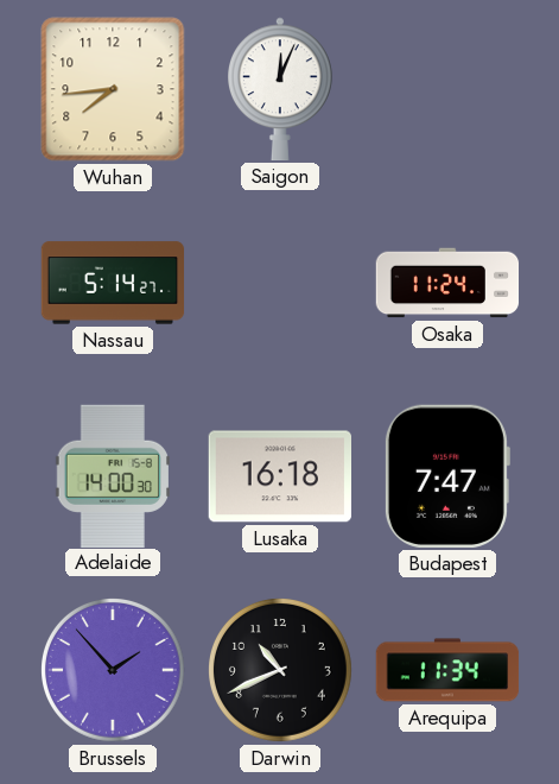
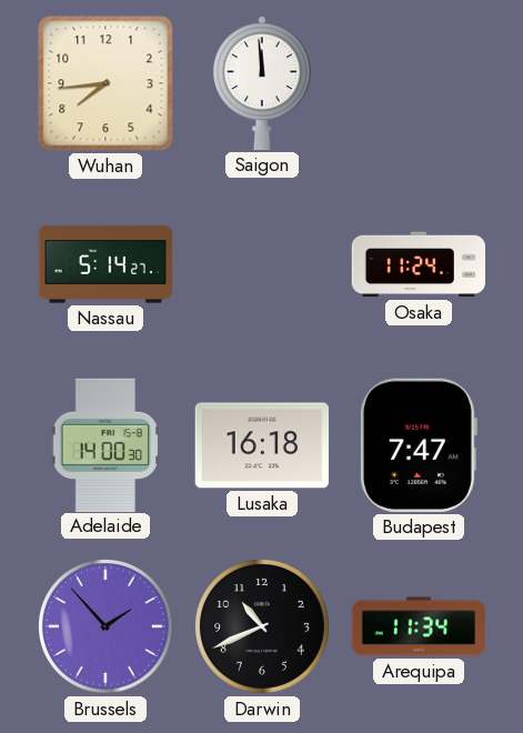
Saigon: 12:04 -> 11:59
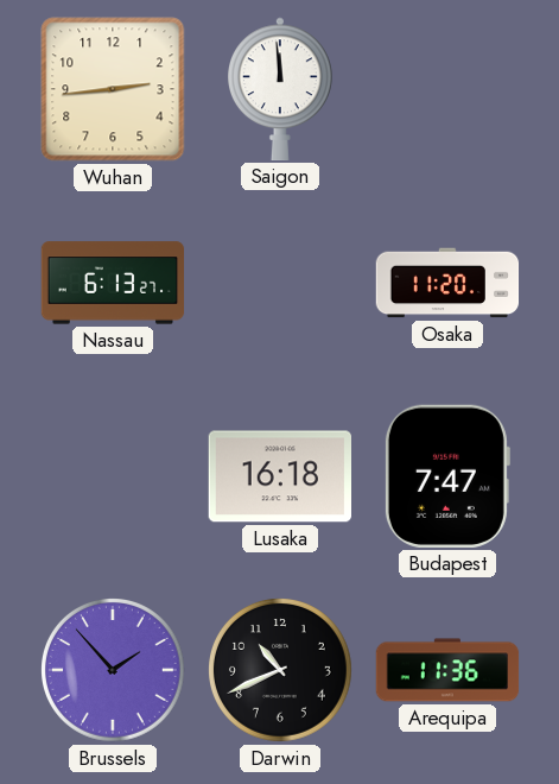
Wuhan: 7:44 -> 2:44
Nassau: 5:14 -> 6:13
Osaka: 11:24 -> 11:20
Adelaide: 14:00 -> none
Arequipa: 11:34 -> 11:36
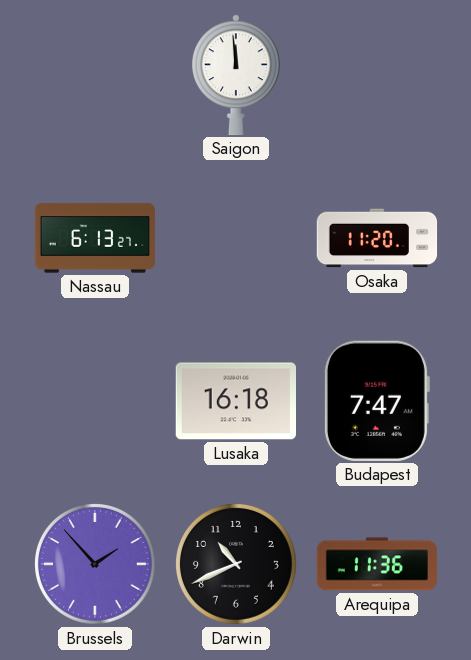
Wuhan: 2:44 -> none
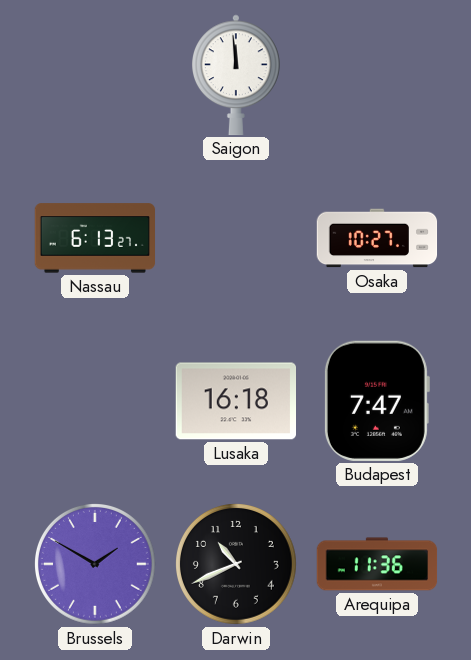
Osaka: 11:20 -> 10:27
Brussels: 1:53 -> 1:50
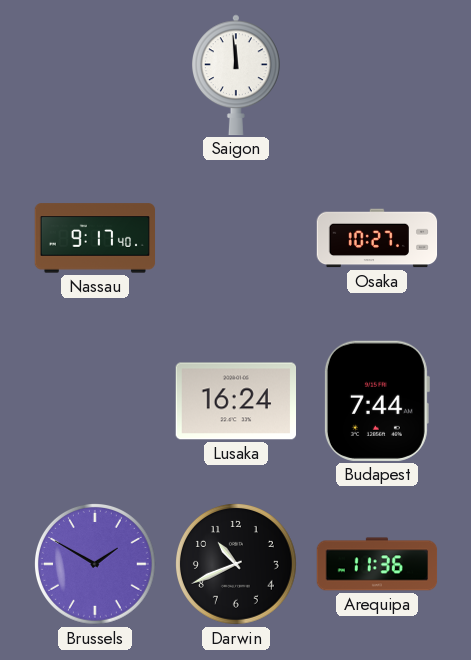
Nassau: 6:13 -> 9:17
Lusaka: 16:18 -> 16:24
Budapest: 7:47 -> 7:44
